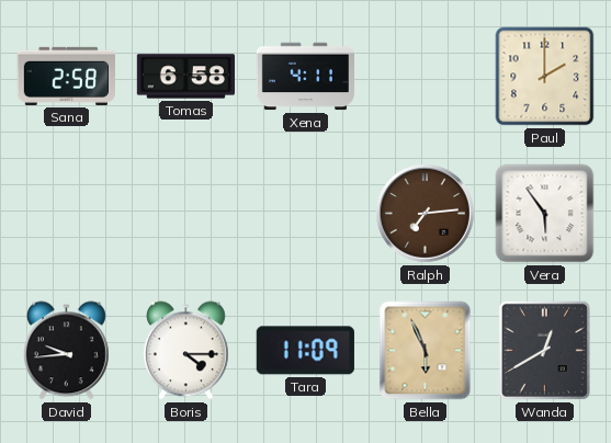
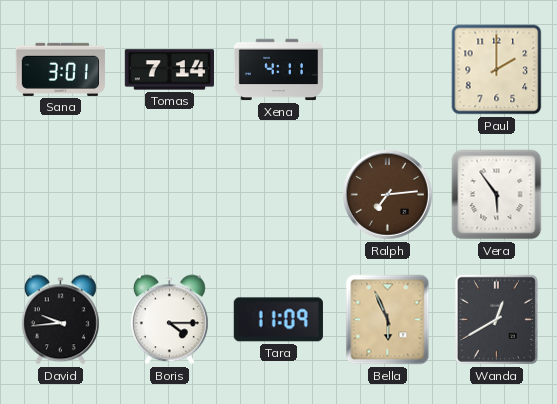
Sana: 2:58 -> 3:01
Tomas: 6:58 -> 7:14
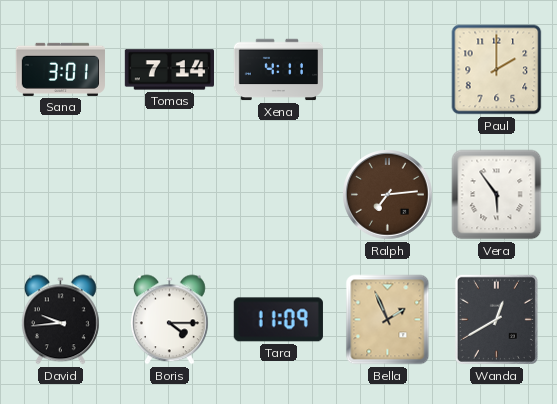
Bella: 5:56 -> 1:56
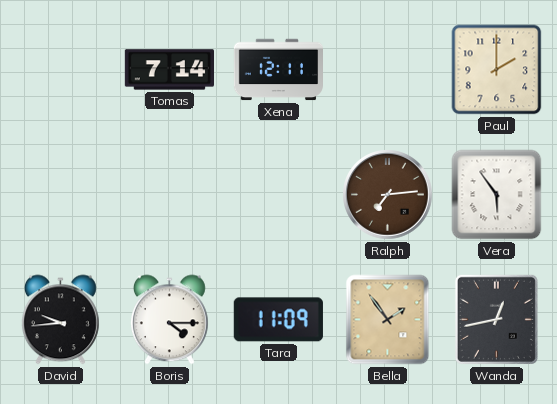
Sana: 3:01 -> none
Xena: 4:11 -> 12:11
Bella: 1:56 -> 1:54
Wanda: 12:40 -> 12:43
